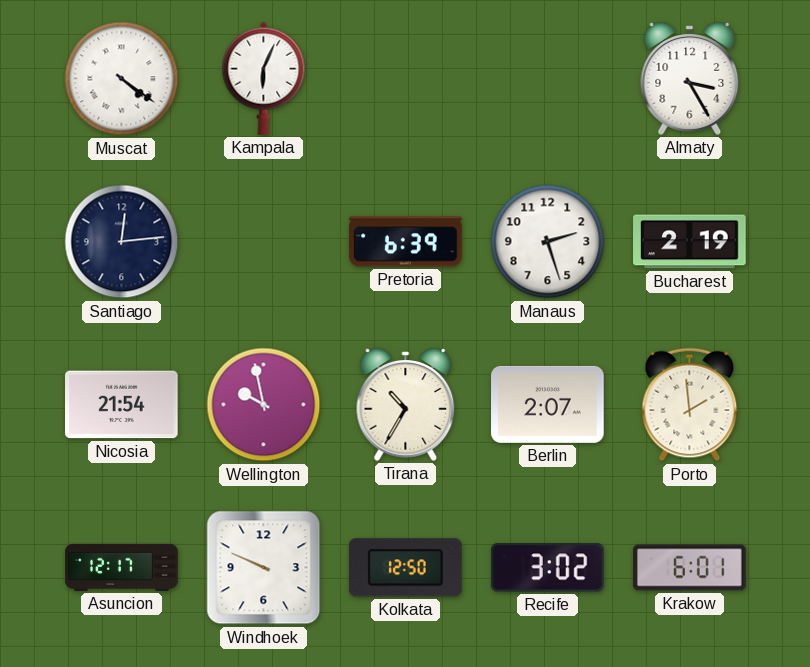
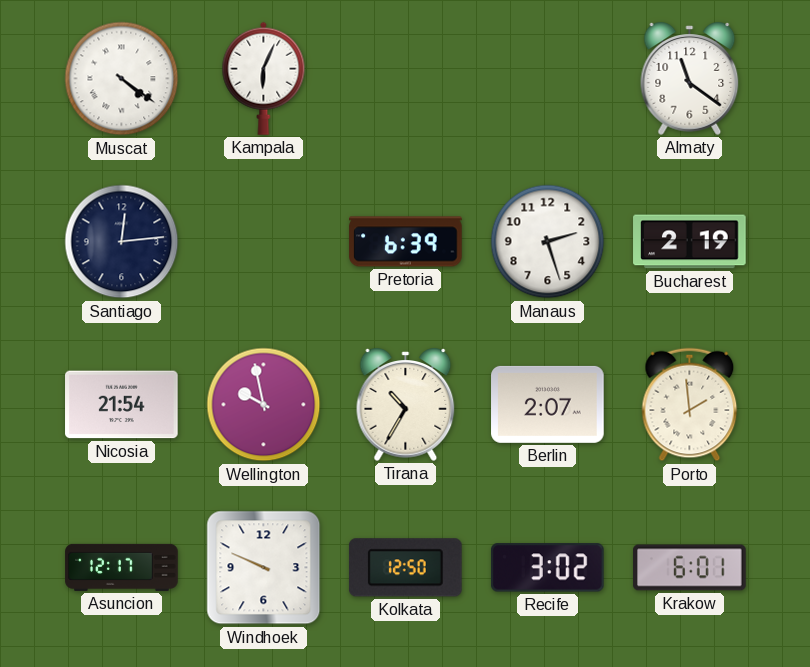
Almaty: 3:25 -> 11:21
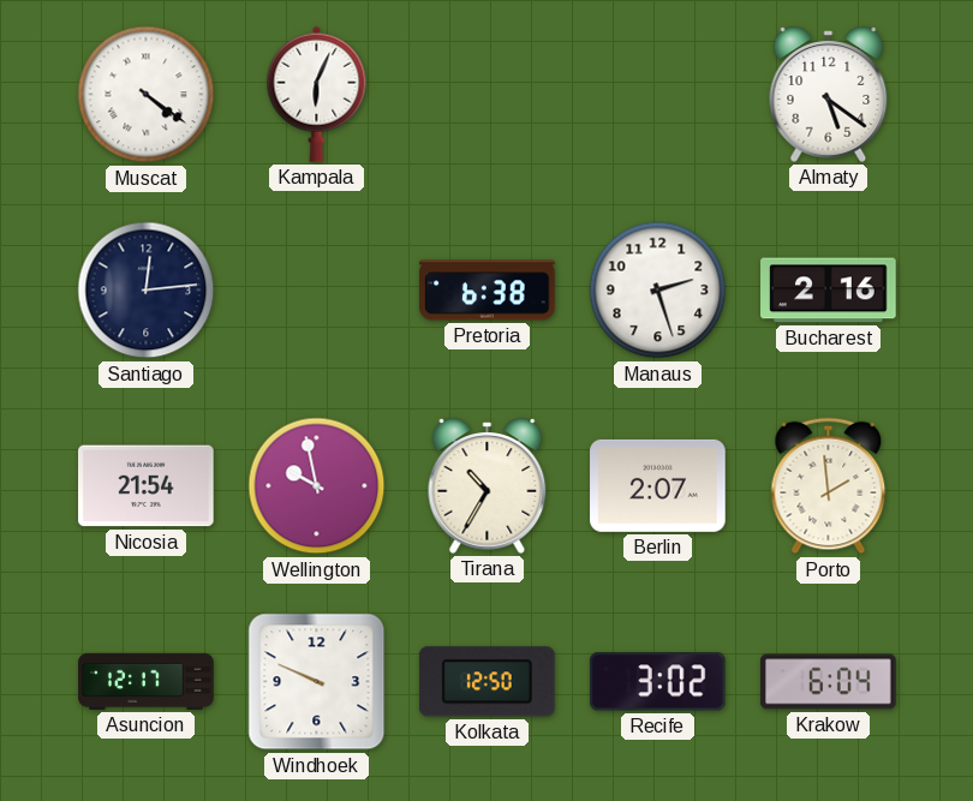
Almaty: 11:21 -> 5:21
Pretoria: 6:39 -> 6:38
Bucharest: 2:19 -> 2:16
Krakow: 6:01 -> 6:04
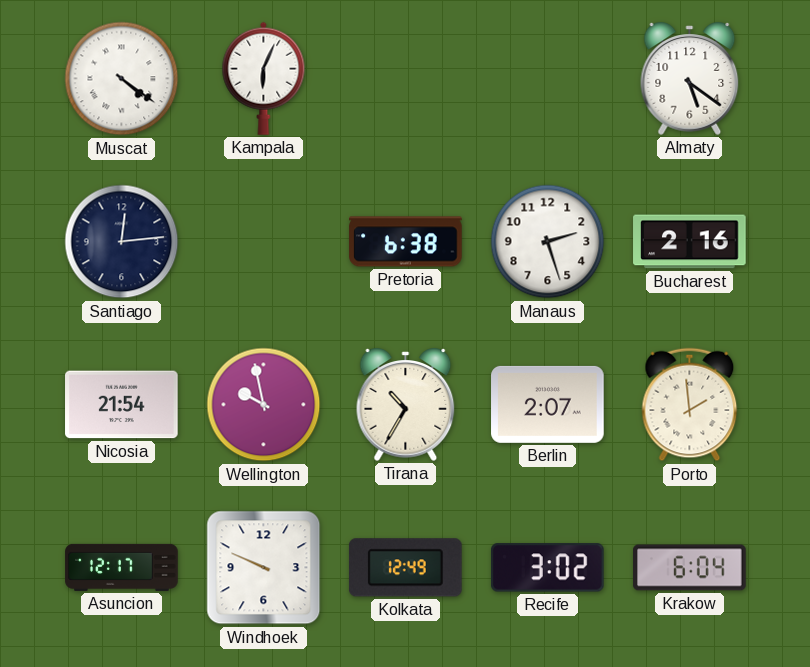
Kolkata: 12:50 -> 12:49
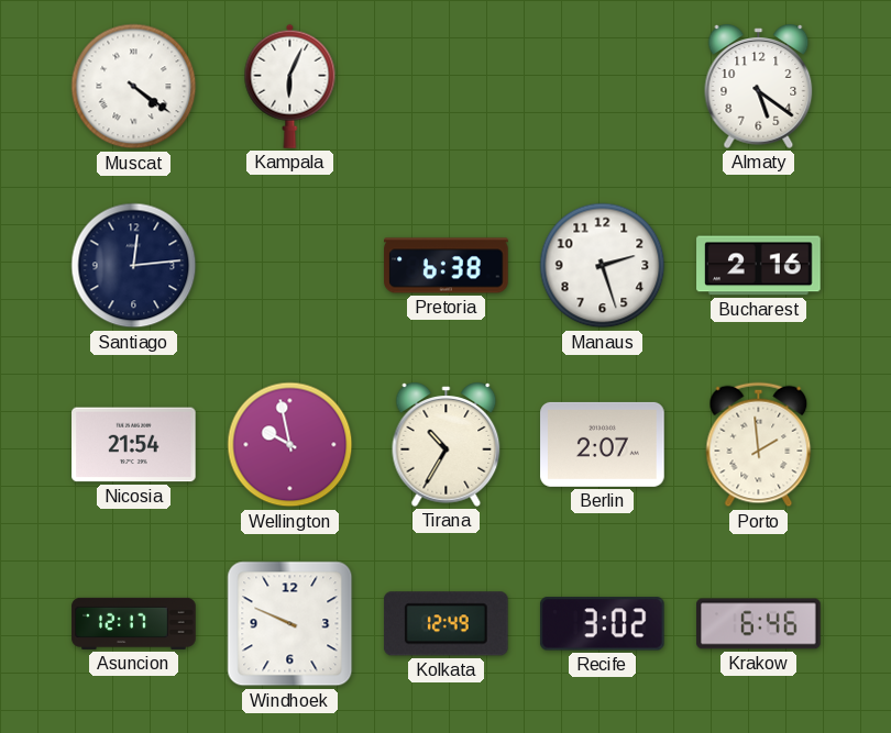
Krakow: 6:04 -> 6:46
